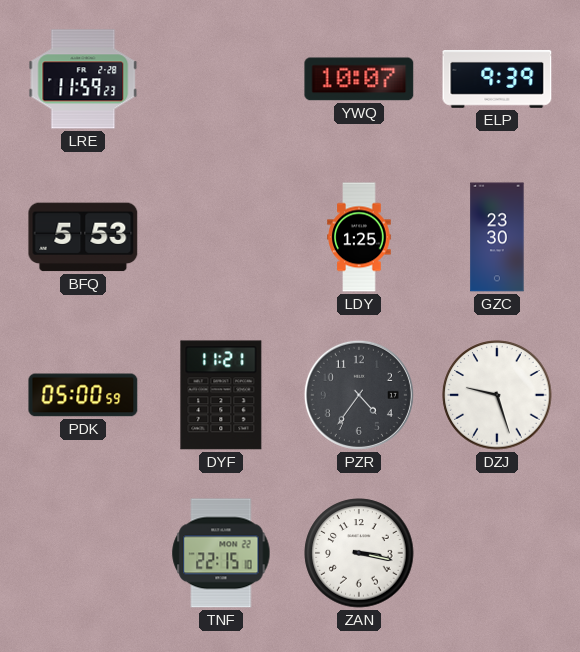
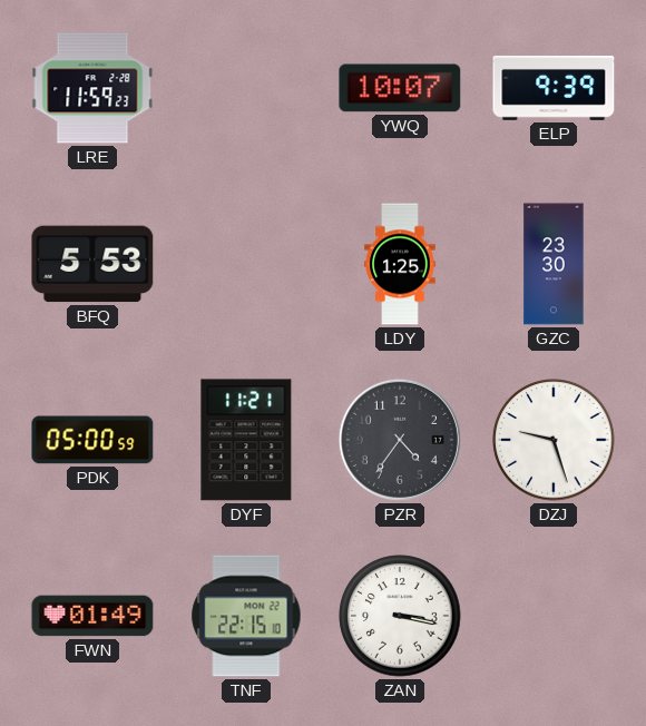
FWN: none -> 01:49
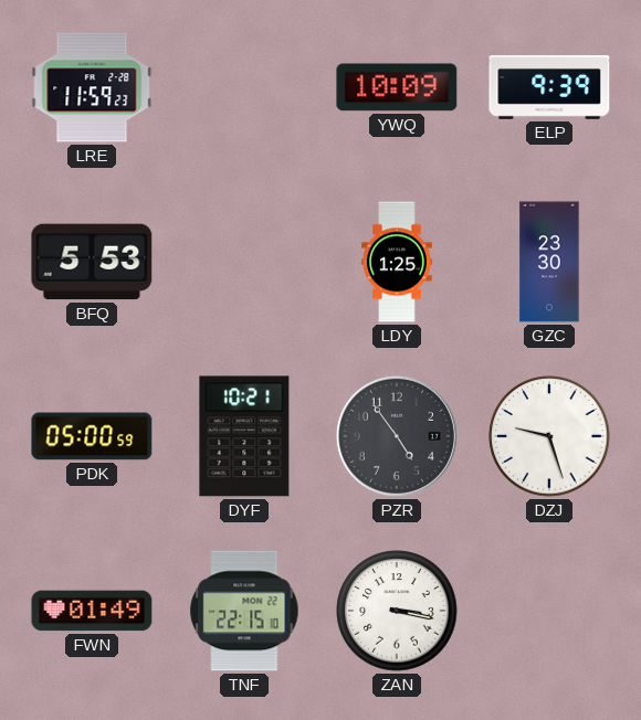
YWQ: 10:07 -> 10:09
DYF: 11:21 -> 10:21
PZR: 4:36 -> 4:54
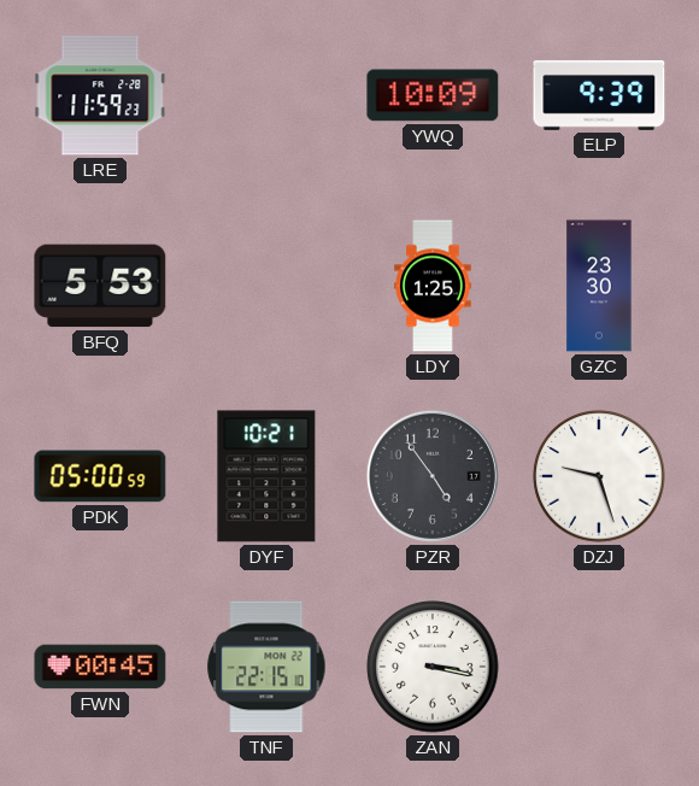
FWN: 01:49 -> 00:45
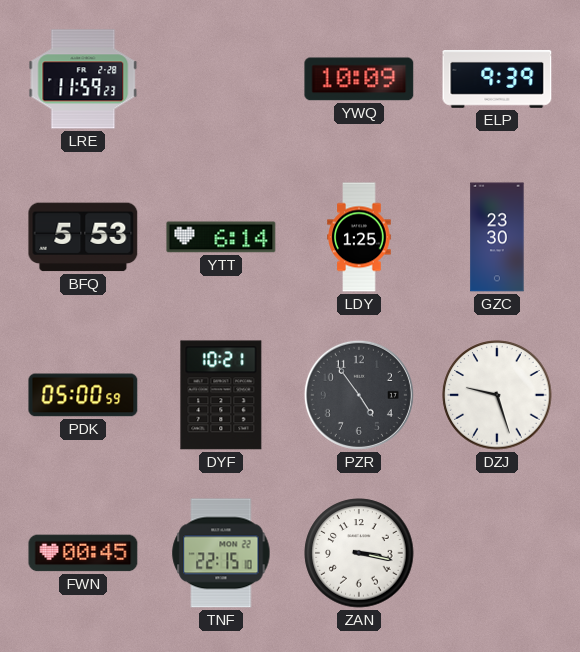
YTT: none -> 6:14
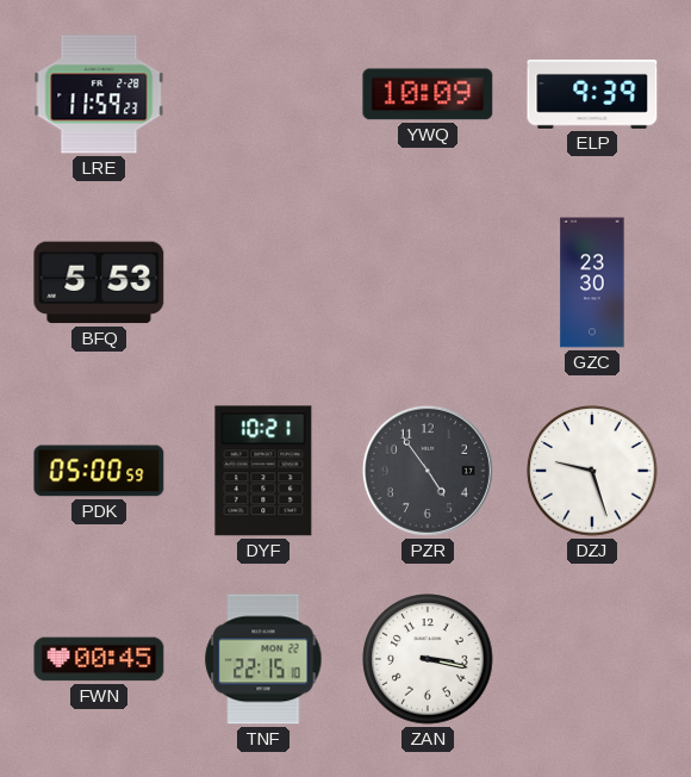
YTT: 6:14 -> none
LDY: 1:25 -> none
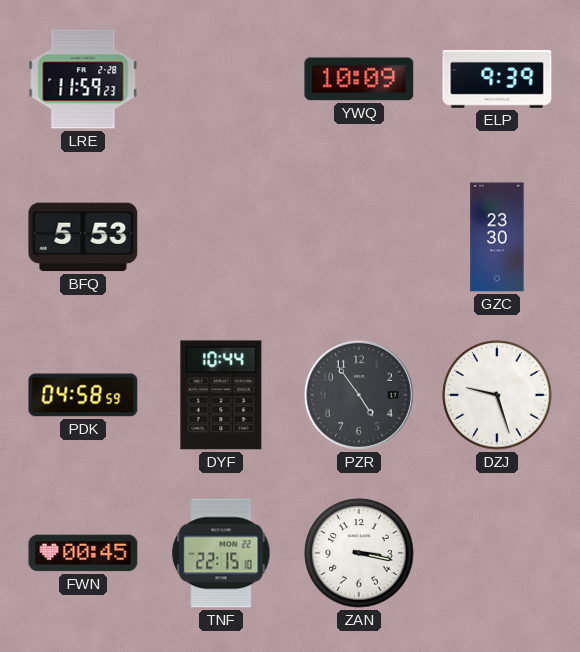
PDK: 05:00 -> 04:58
DYF: 10:21 -> 10:44
